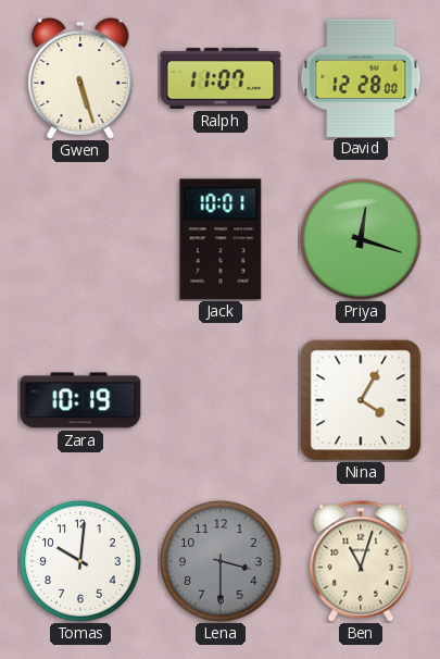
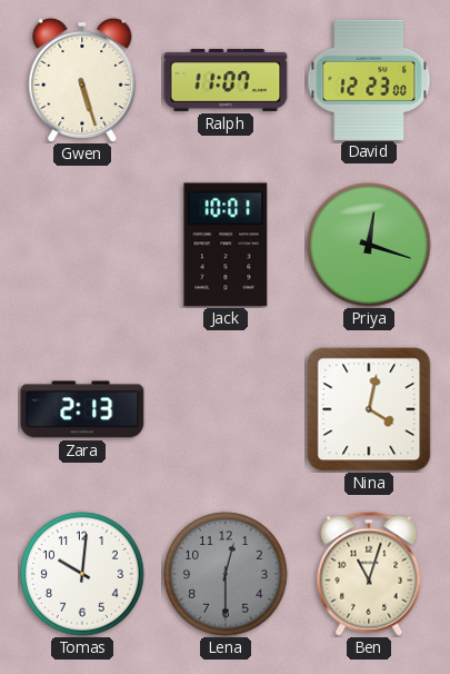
David: 12:28 -> 12:23
Zara: 10:19 -> 2:13
Nina: 4:05 -> 4:02
Lena: 3:30 -> 12:30
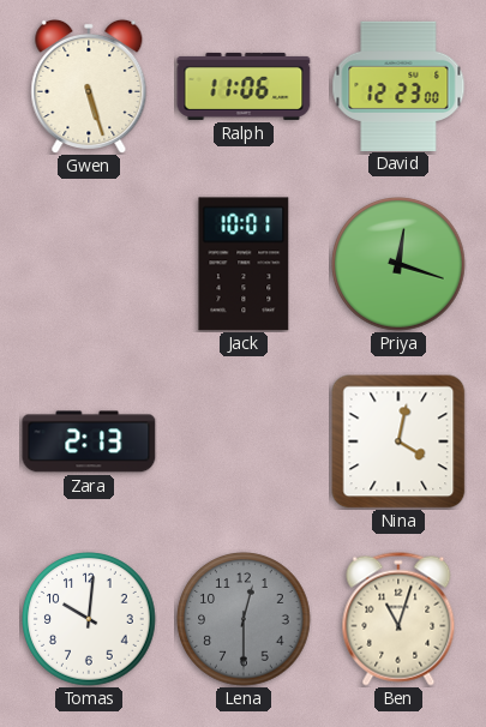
Ralph: 11:07 -> 11:06
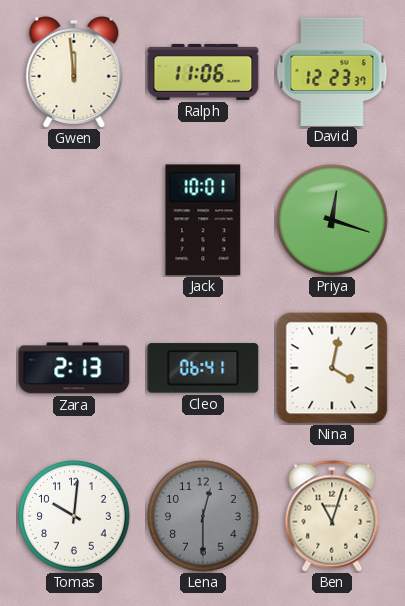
Gwen: 5:27 -> 11:59
David: 12:23:00 -> 12:23:37
Cleo: none -> 06:41
